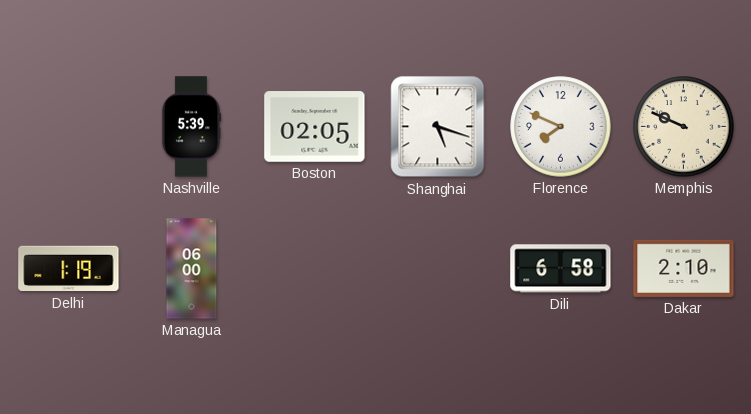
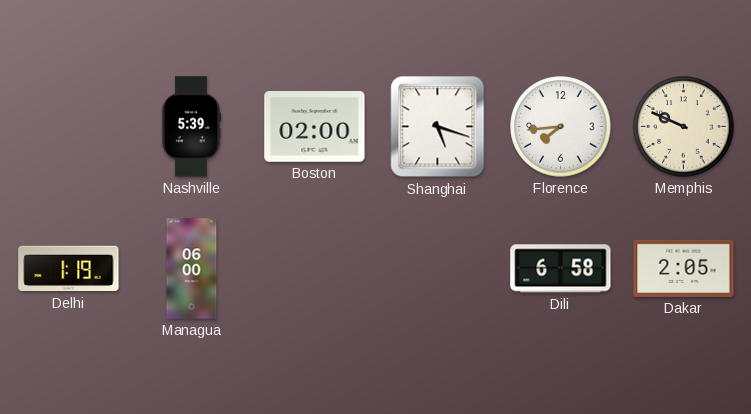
Boston: 02:05 -> 02:00
Florence: 7:49 -> 7:44
Dakar: 2:10 -> 2:05
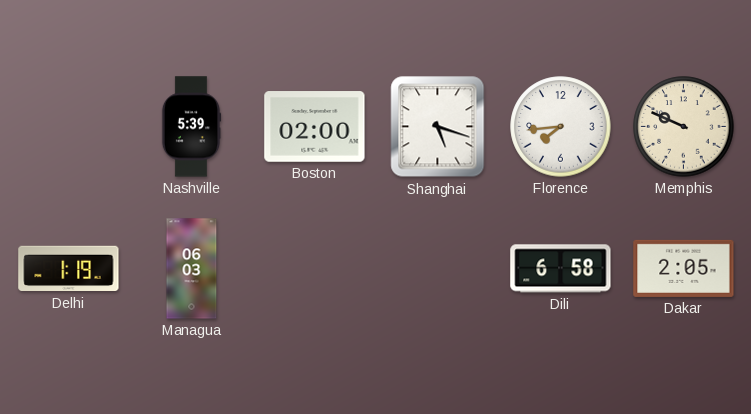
Managua: 06:00 -> 06:03
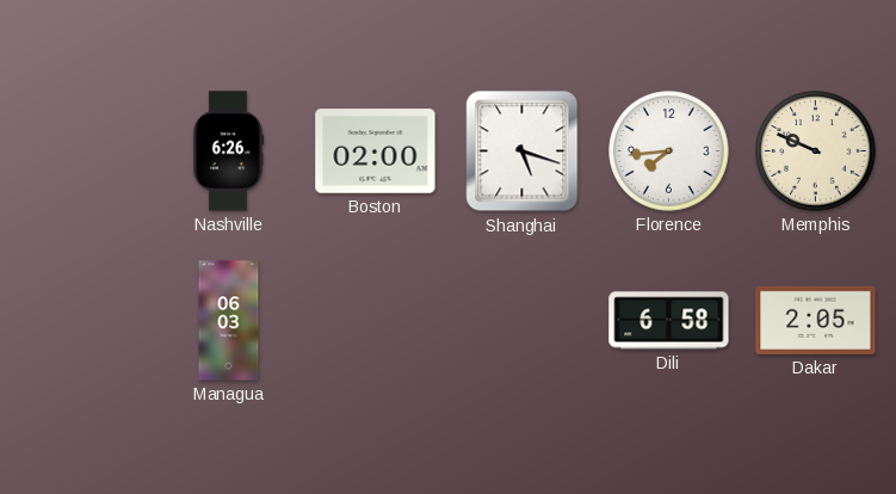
Nashville: 5:39 -> 6:26
Delhi: 1:19 -> none
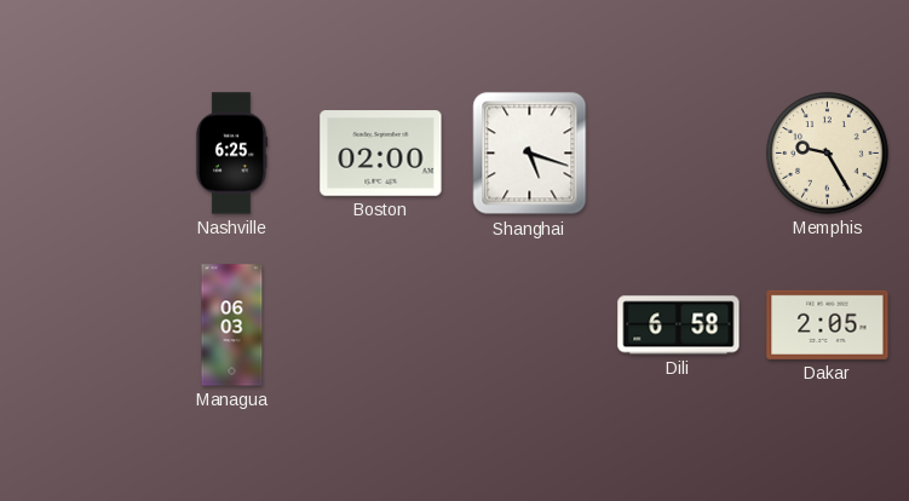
Nashville: 6:26 -> 6:25
Florence: 7:44 -> none
Memphis: 9:49 -> 9:25
